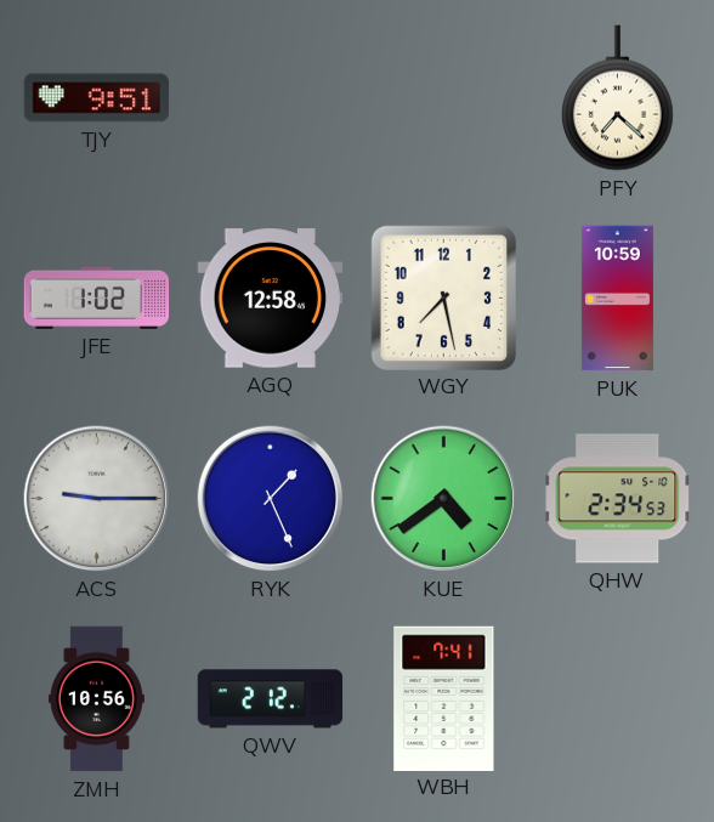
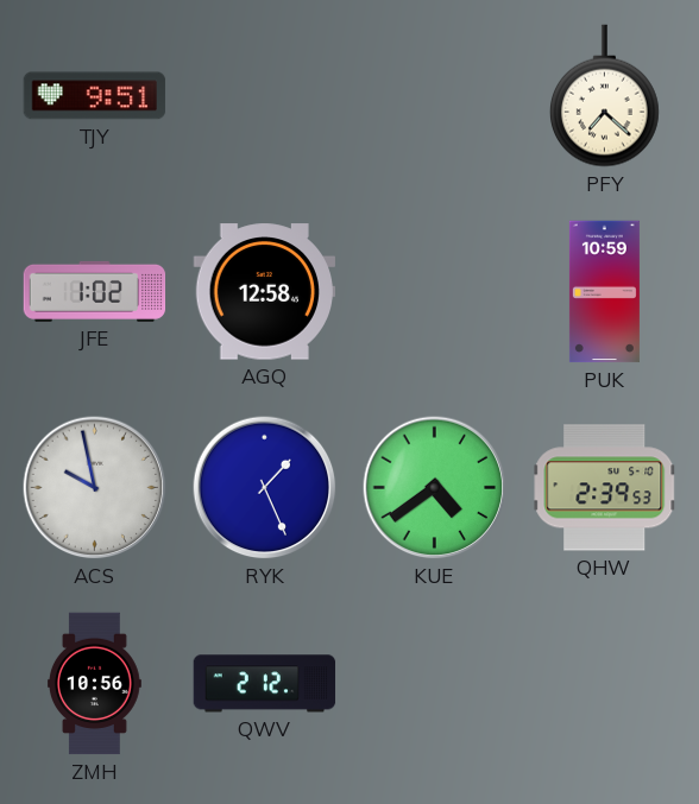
WGY: 7:28 -> none
ACS: 9:15 -> 9:58
QHW: 2:34 -> 2:39
WBH: 7:41 -> none
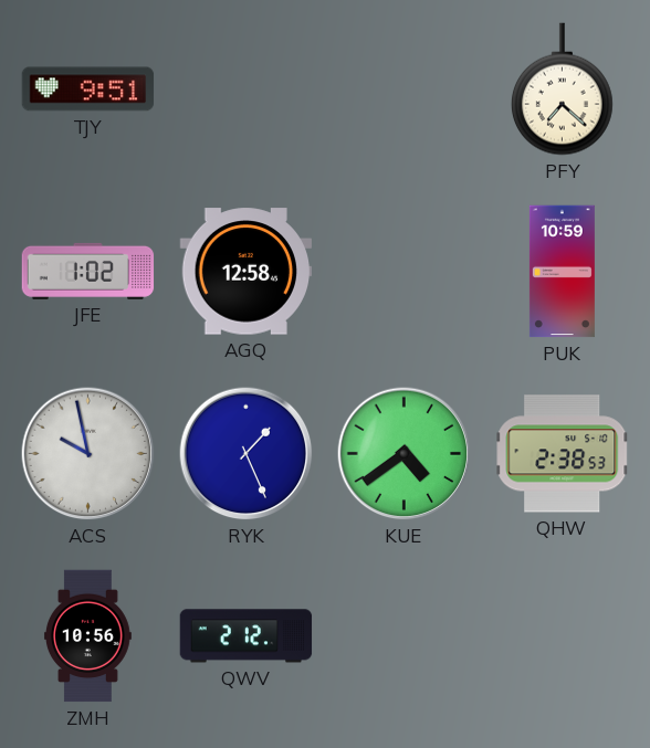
QHW: 2:39 -> 2:38
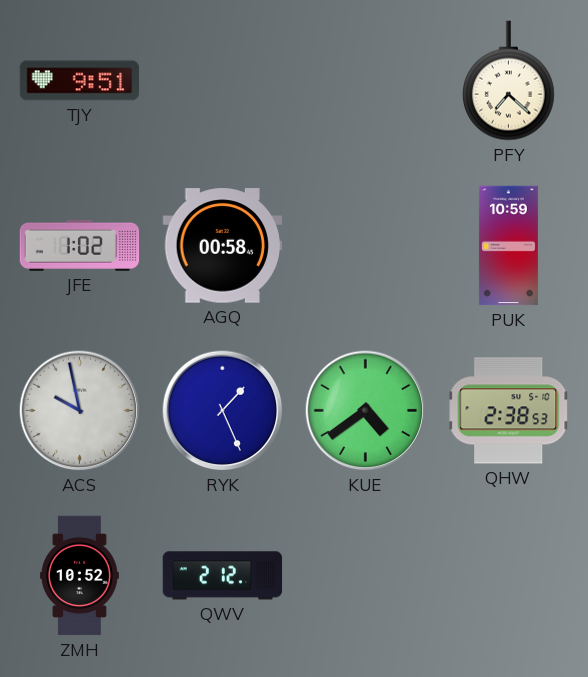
AGQ: 12:58 -> 00:58
ZMH: 10:56 -> 10:52
